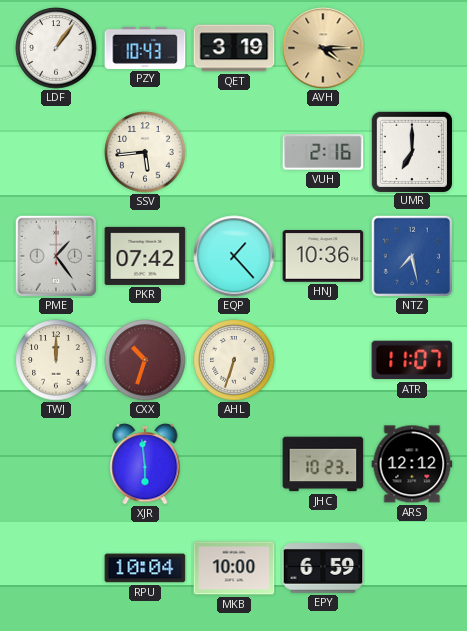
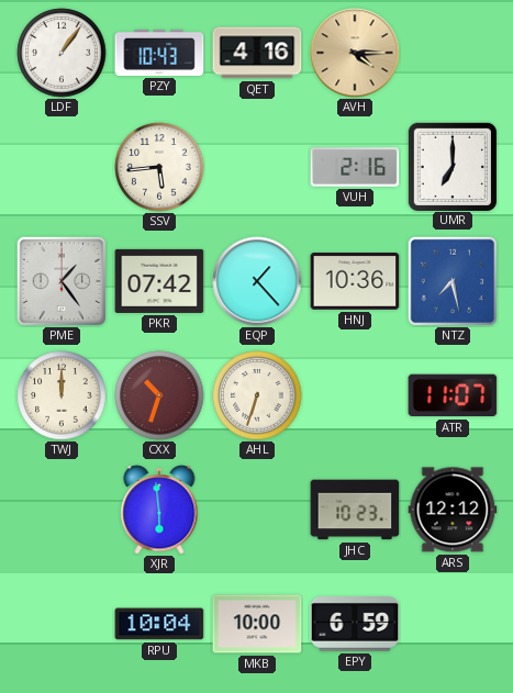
QET: 3:19 -> 4:16
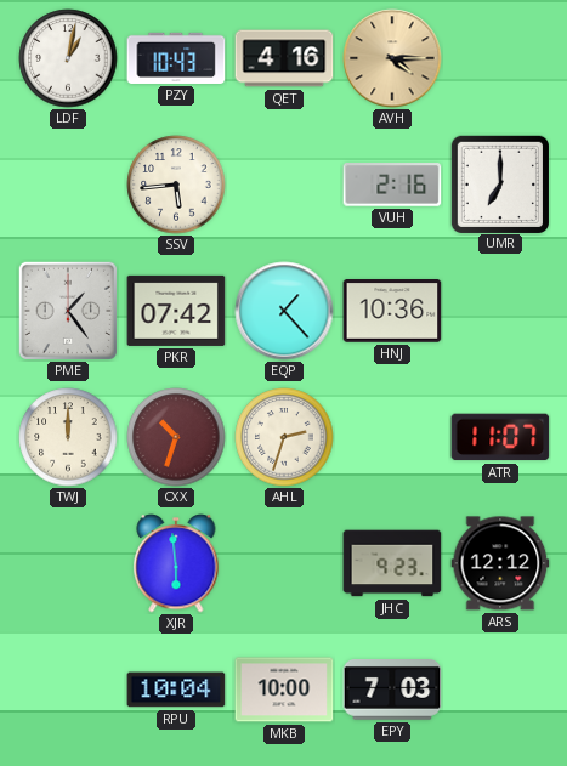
LDF: 1:06 -> 1:02
NTZ: 7:28 -> none
AHL: 6:33 -> 2:33
JHC: 10:23 -> 9:23
EPY: 6:59 -> 7:03
